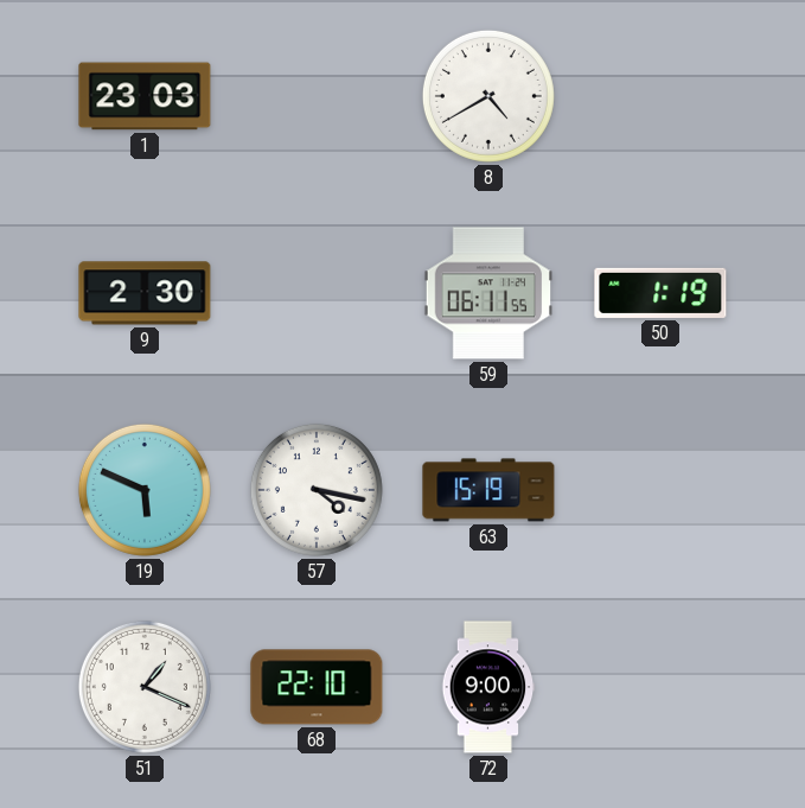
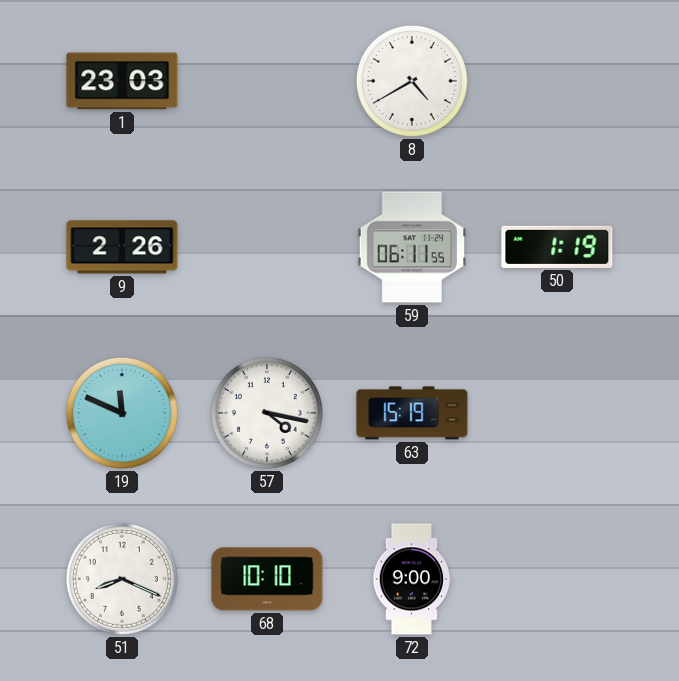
9: 2:30 -> 2:26
19: 5:49 -> 11:49
51: 1:19 -> 8:19
68: 22:10 -> 10:10
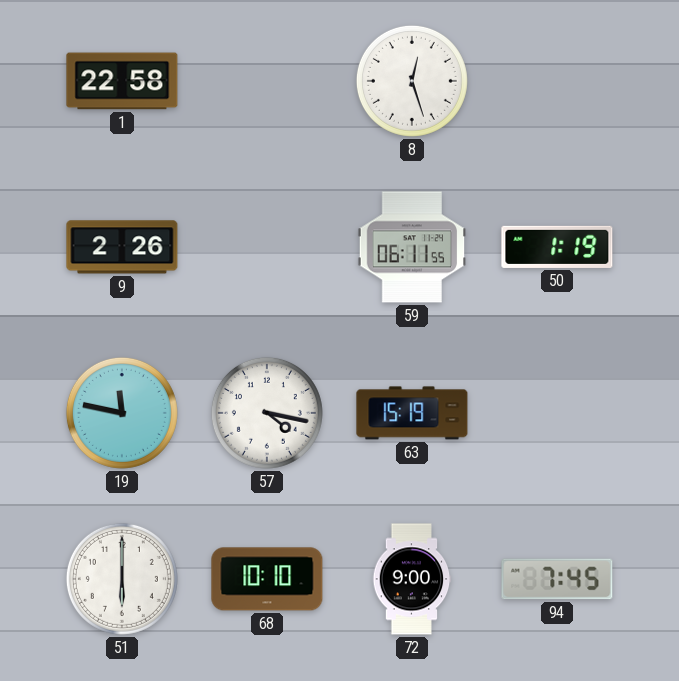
1: 23:03 -> 22:58
8: 4:40 -> 12:27
19: 11:49 -> 11:47
51: 8:19 -> 6:00
94: none -> 7:45
